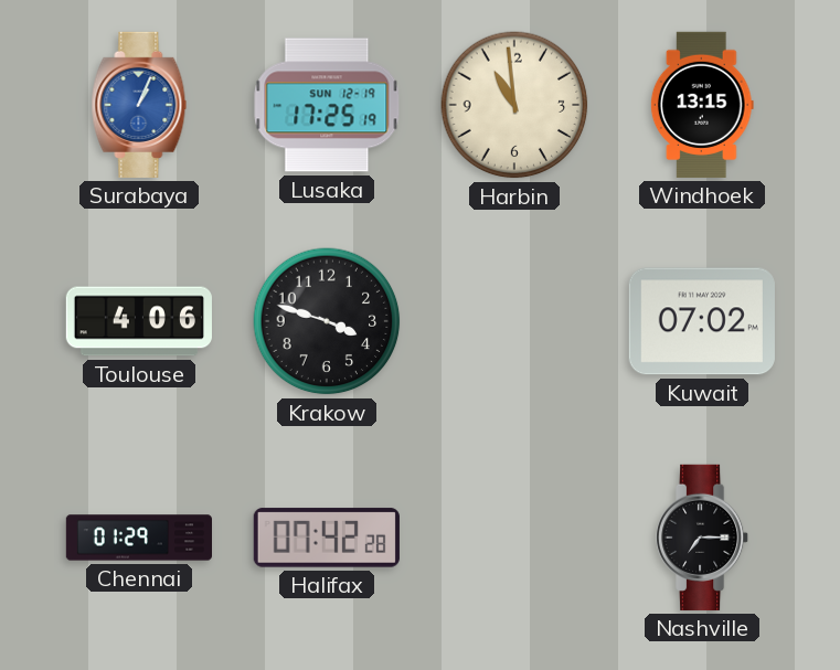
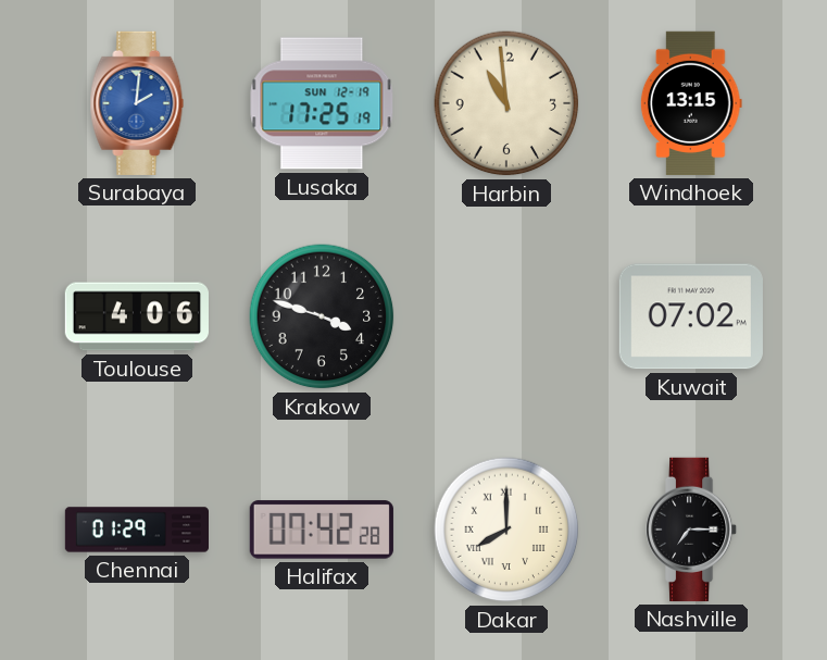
Surabaya: 1:04 -> 2:01
Dakar: none -> 8:00
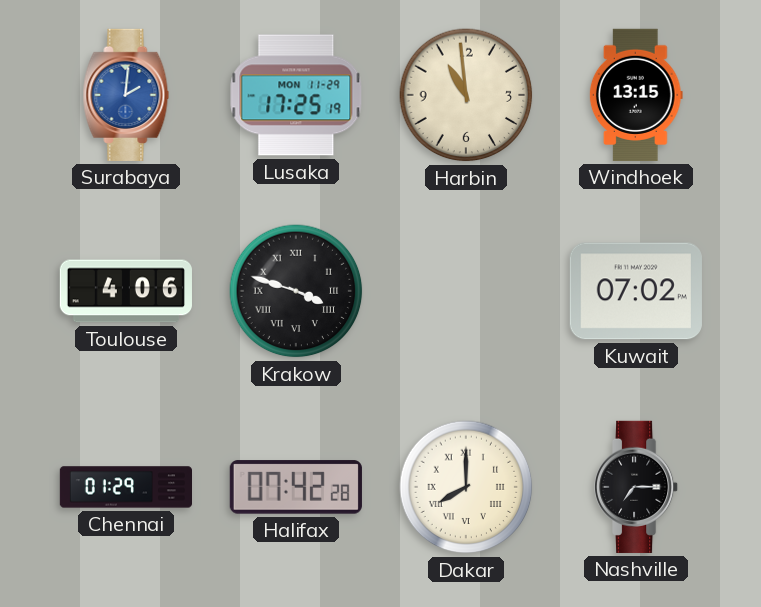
Lusaka date: SUN 12-19 -> MON 11-29
Krakow numerals: Arabic -> Roman
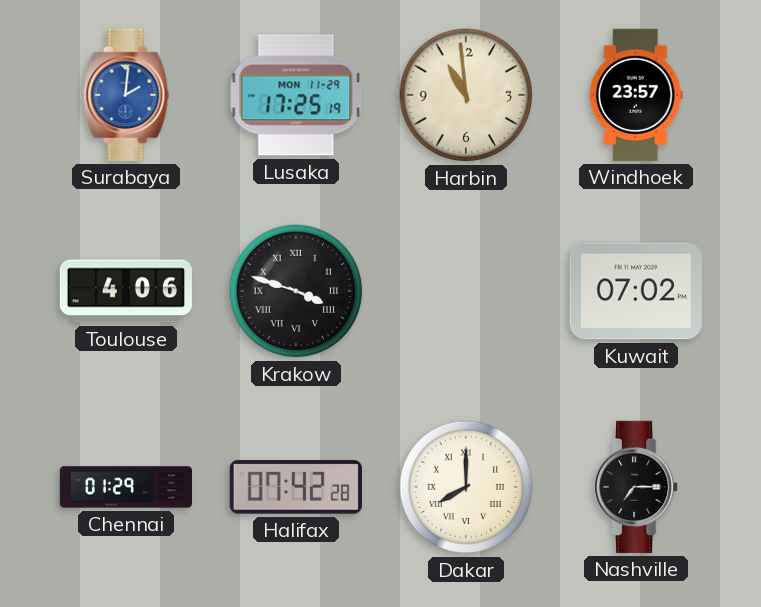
Windhoek: 13:15 -> 23:57
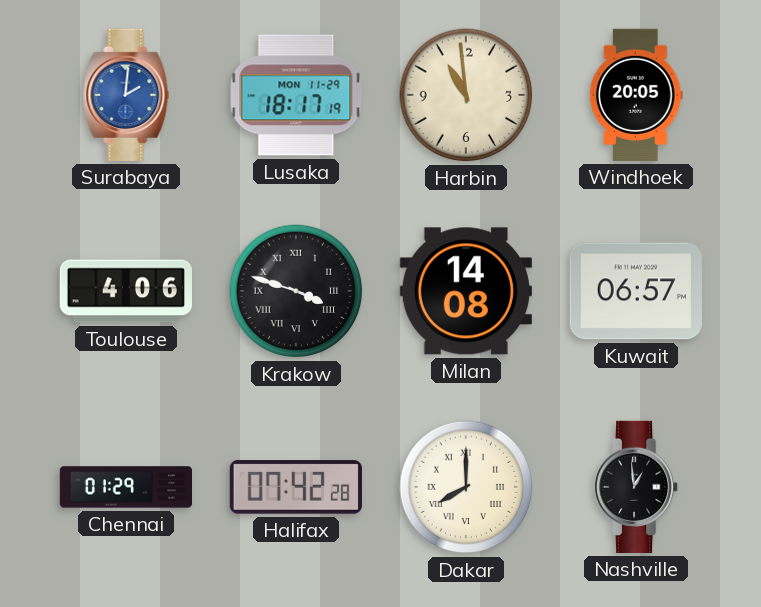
Lusaka: 17:25 -> 18:17
Windhoek: 23:57 -> 20:05
Milan: none -> 14:08
Kuwait: 07:02 -> 06:57
Nashville: 7:15 -> 12:59
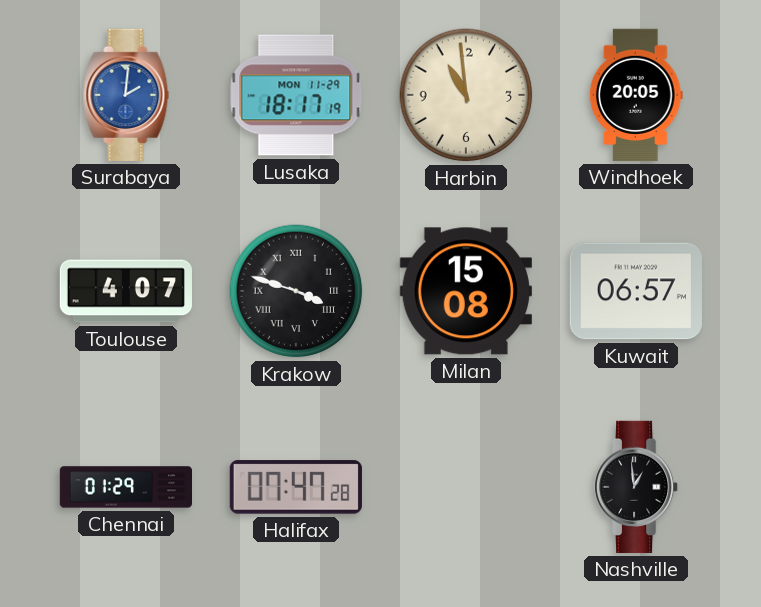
Toulouse: 4:06 -> 4:07
Milan: 14:08 -> 15:08
Halifax: 07:42 -> 07:47
Dakar: 8:00 -> none
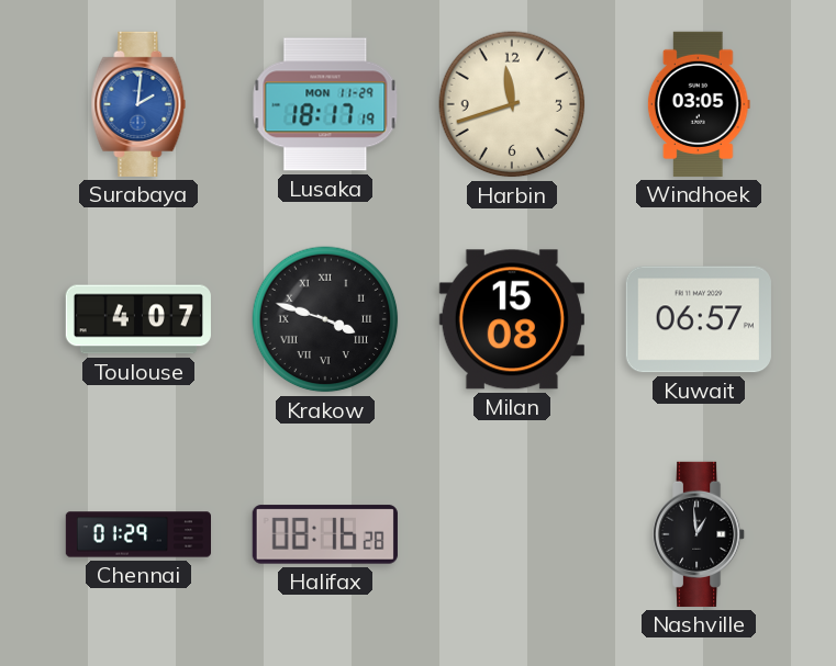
Harbin: 10:59 -> 11:42
Windhoek: 20:05 -> 03:05
Halifax: 07:47 -> 08:16
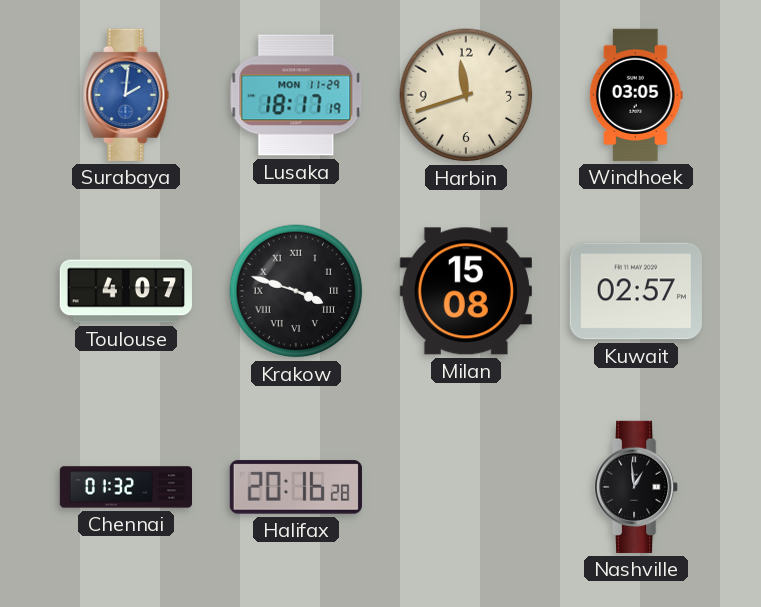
Kuwait: 06:57 -> 02:57
Chennai: 01:29 -> 01:32
Halifax: 08:16 -> 20:16
